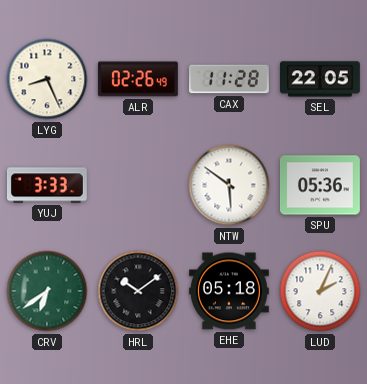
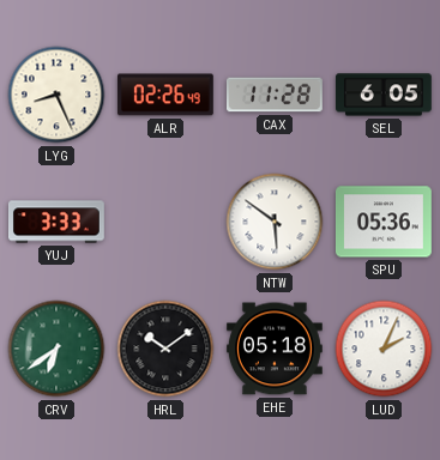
SEL: 22:05 -> 6:05
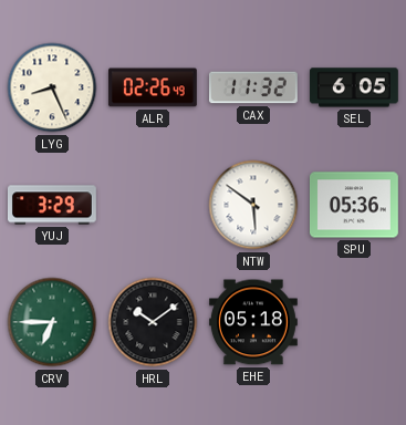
CAX: 11:28 -> 11:32
YUJ: 3:33 -> 3:29
CRV: 6:39 -> 6:45
LUD: 2:04 -> none
